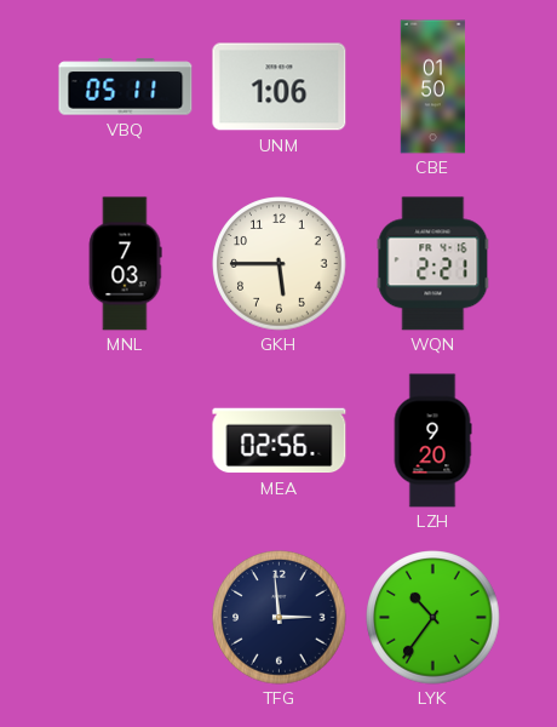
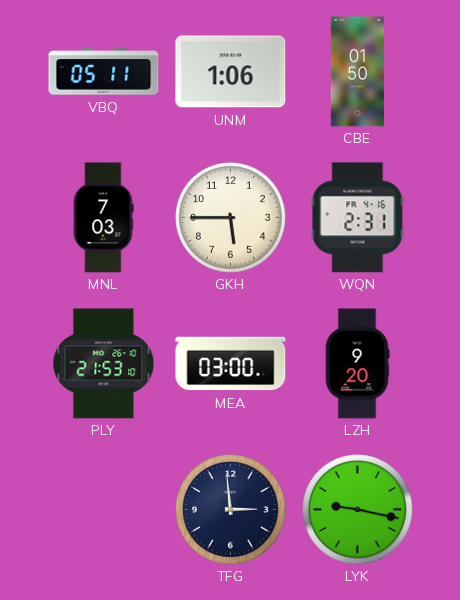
WQN: 2:21 -> 2:31
PLY: none -> 21:53
MEA: 02:56 -> 03:00
LYK: 10:36 -> 9:17
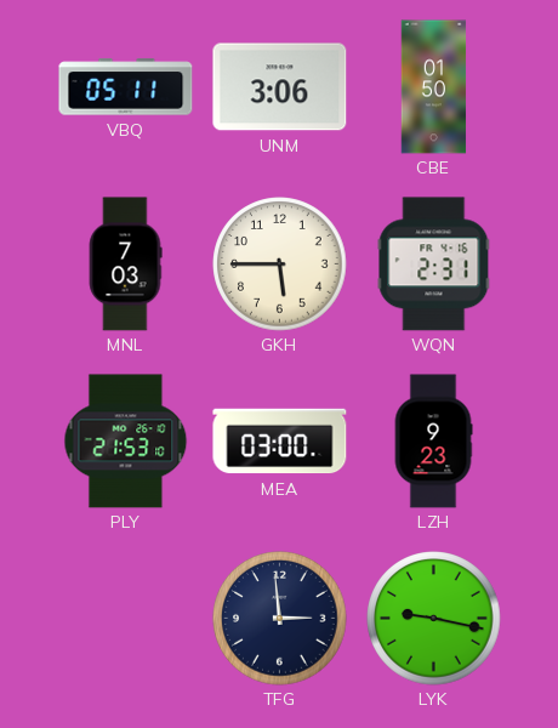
UNM: 1:06 -> 3:06
LZH: 9:20 -> 9:23
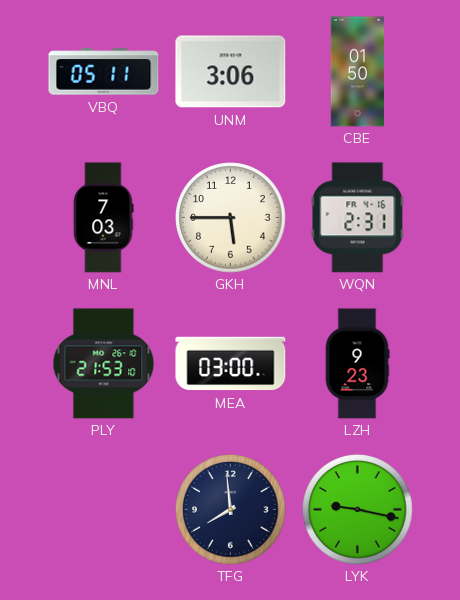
TFG: 2:59 -> 7:59
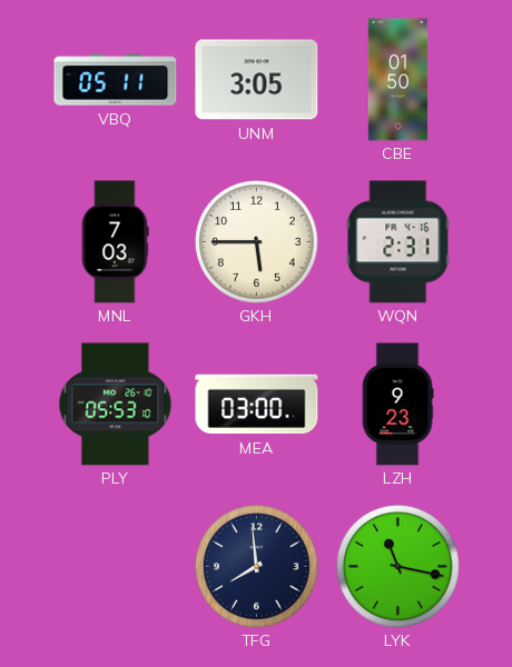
UNM: 3:06 -> 3:05
PLY: 21:53 -> 05:53
LYK: 9:17 -> 11:17
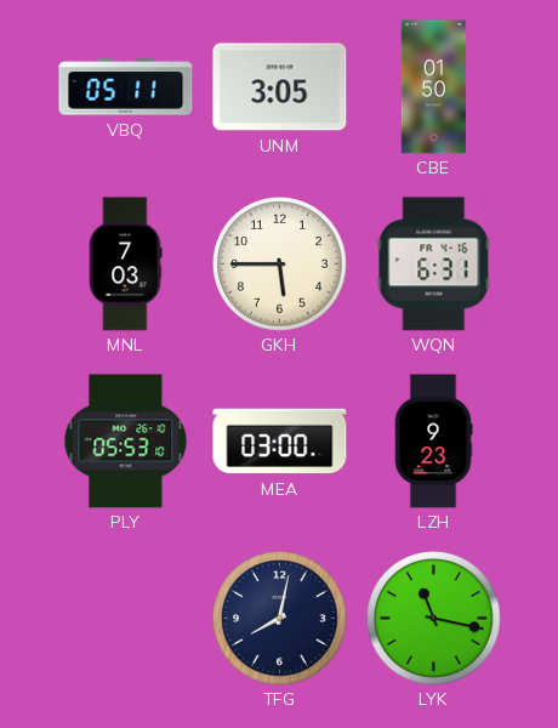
WQN: 2:31 -> 6:31
TFG: 7:59 -> 8:02
